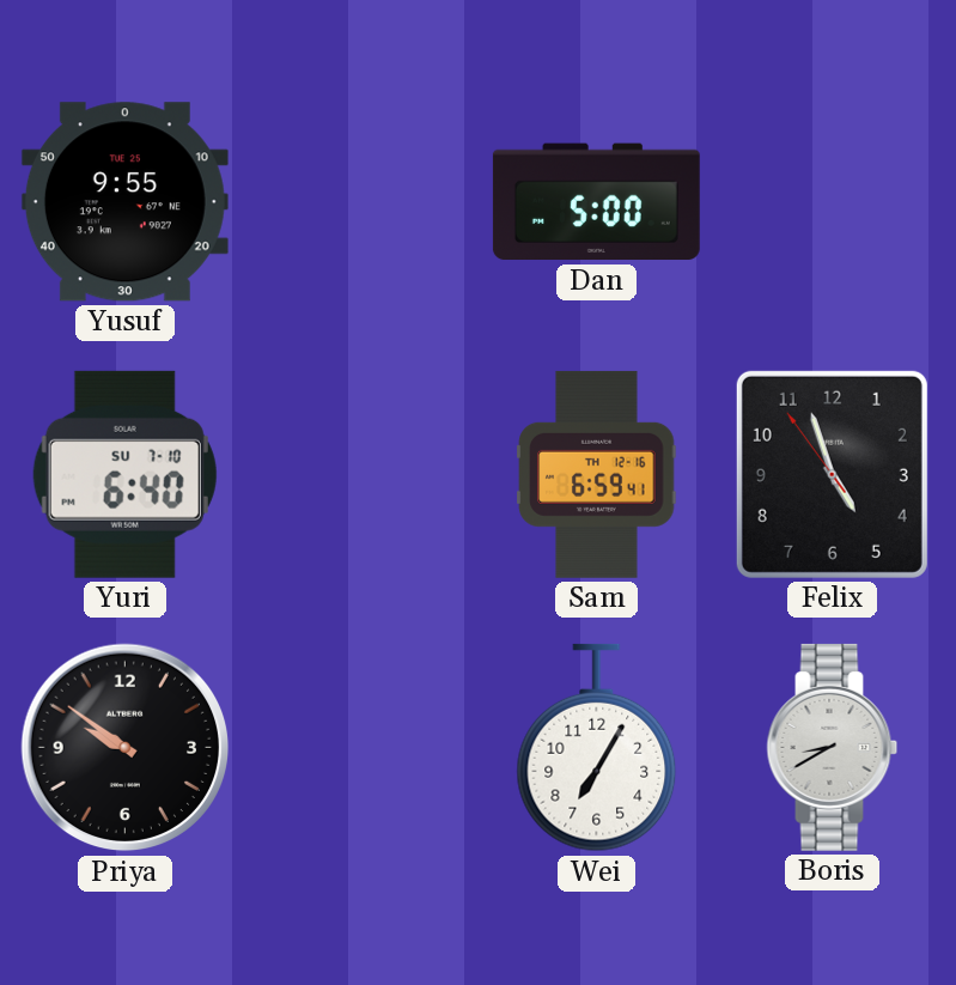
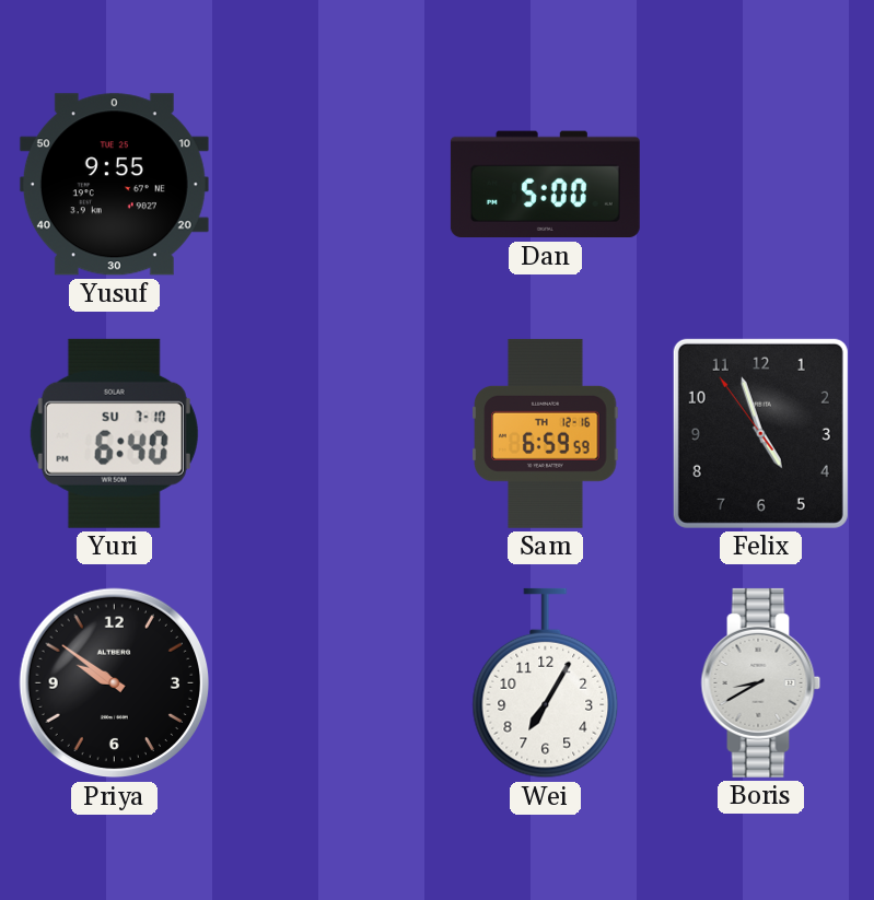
Sam: 6:59:41 -> 6:59:59
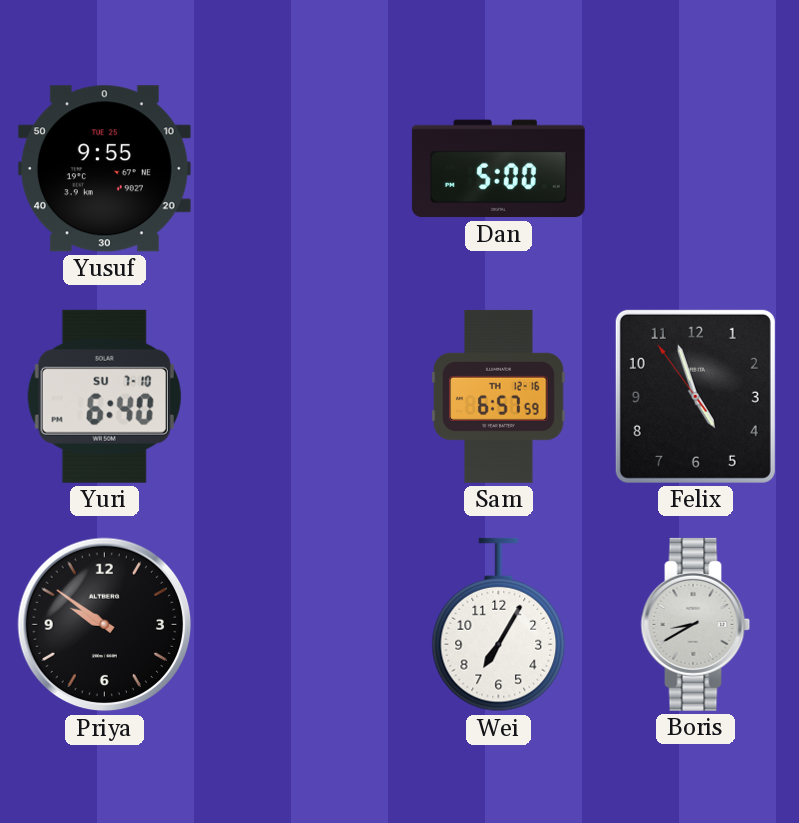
Sam: 6:59 -> 6:57
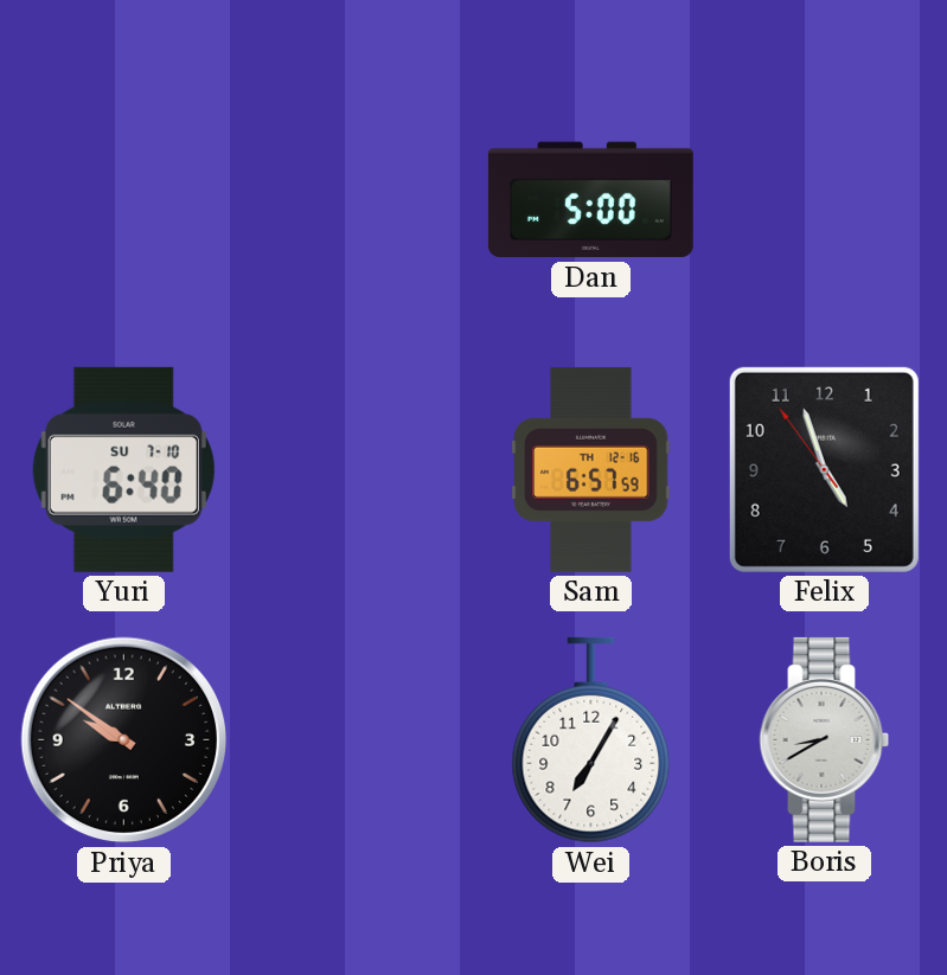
Yusuf: 9:55 -> none
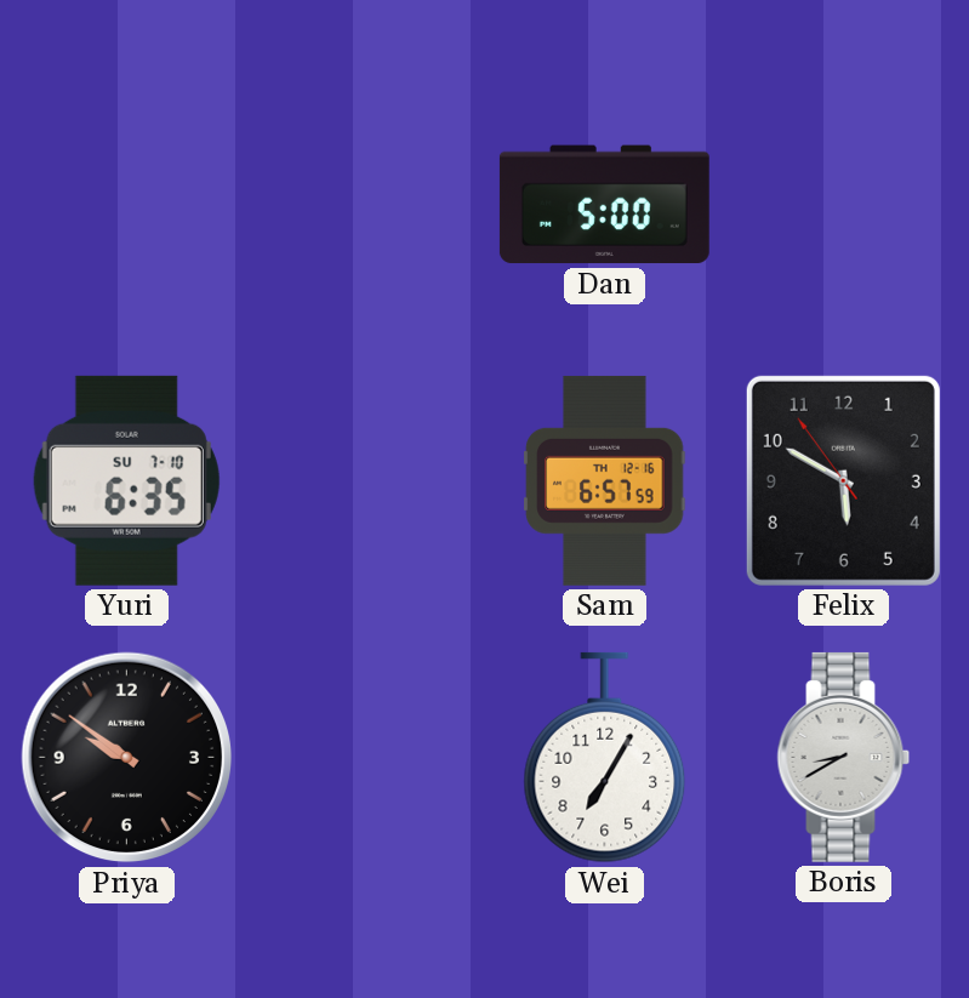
Yuri: 6:40 -> 6:35
Felix: 4:56 -> 5:49
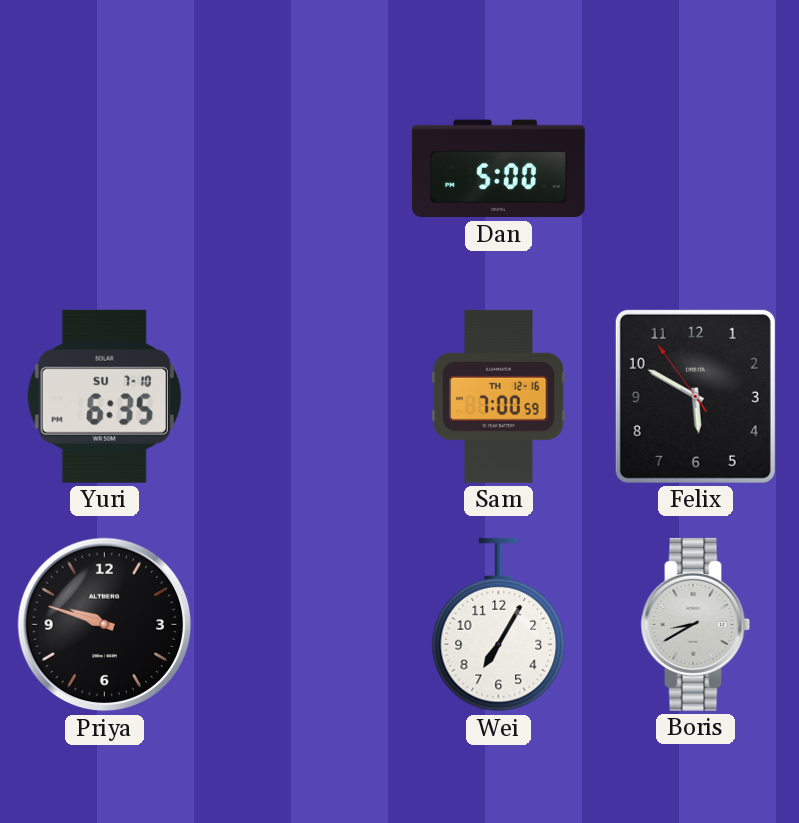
Sam: 6:57 -> 7:00
Priya: 9:51 -> 9:48
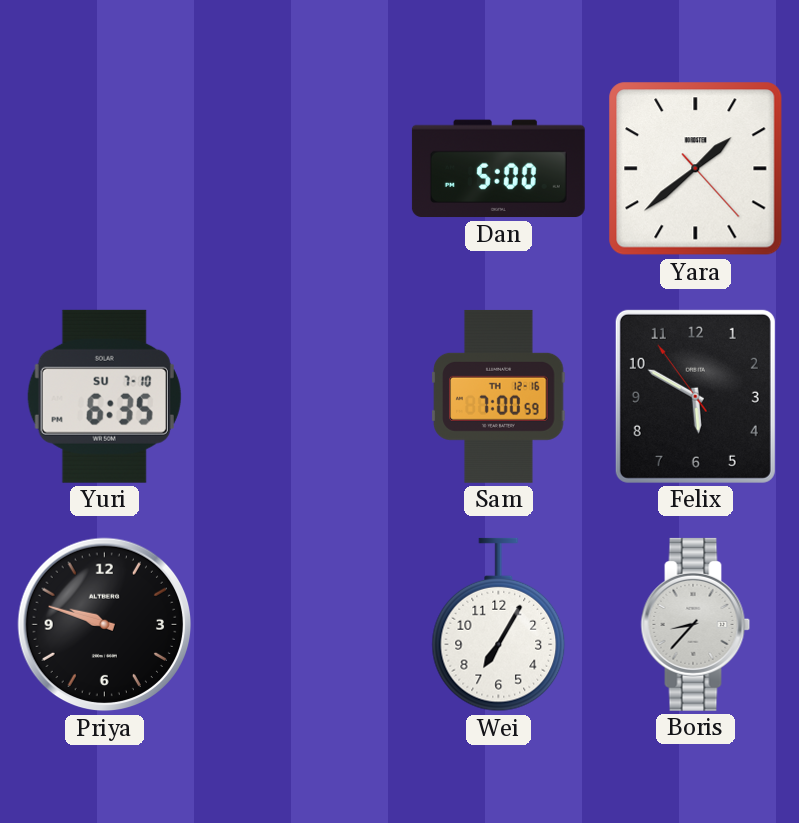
Yara: none -> 1:38
Boris: 8:40 -> 8:37
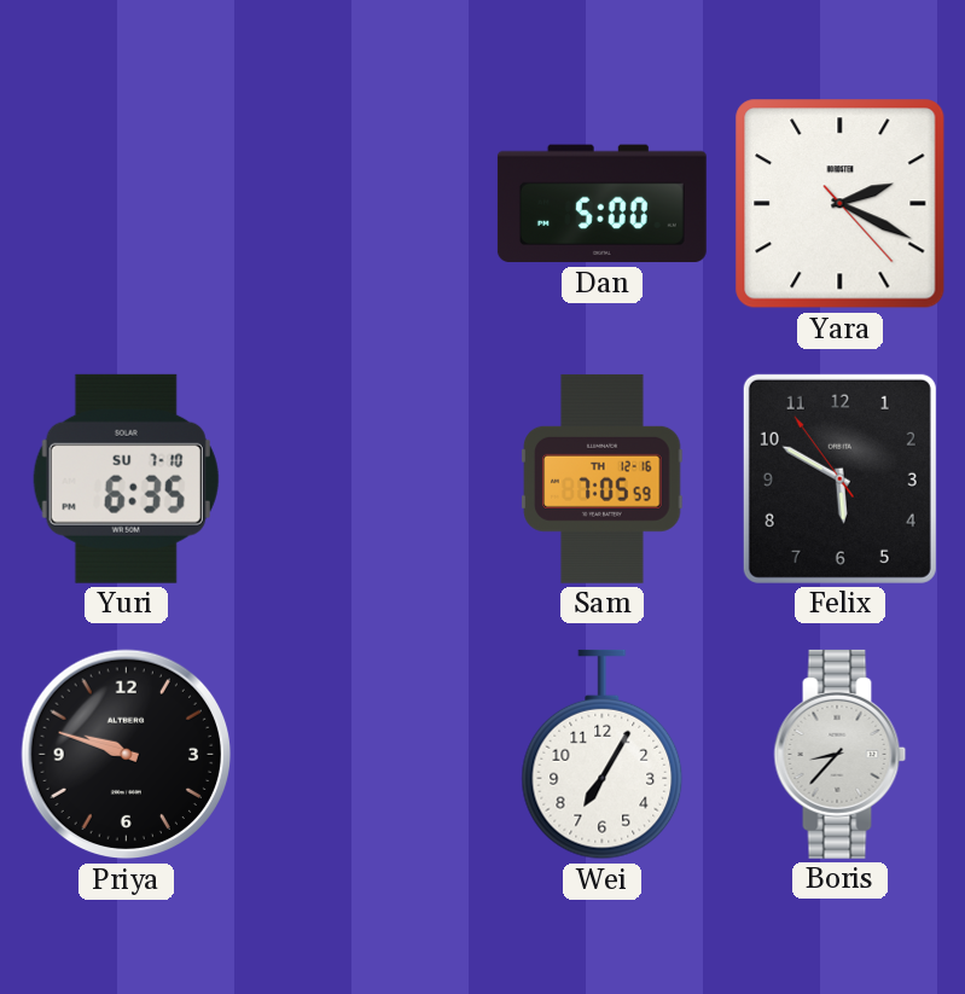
Yara: 1:38 -> 2:19
Sam: 7:00 -> 7:05
